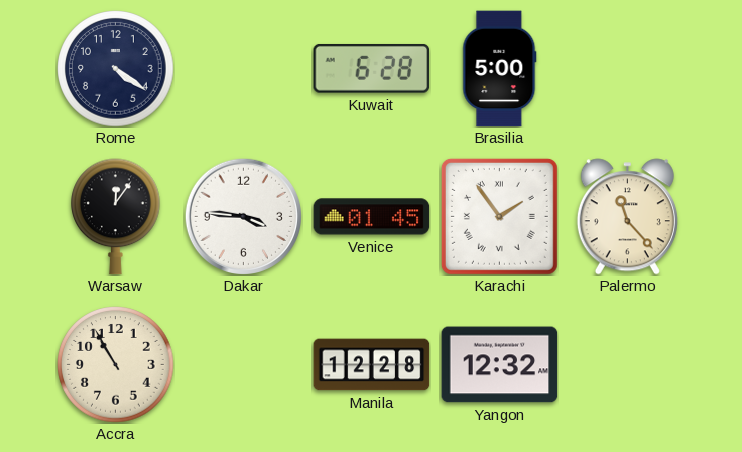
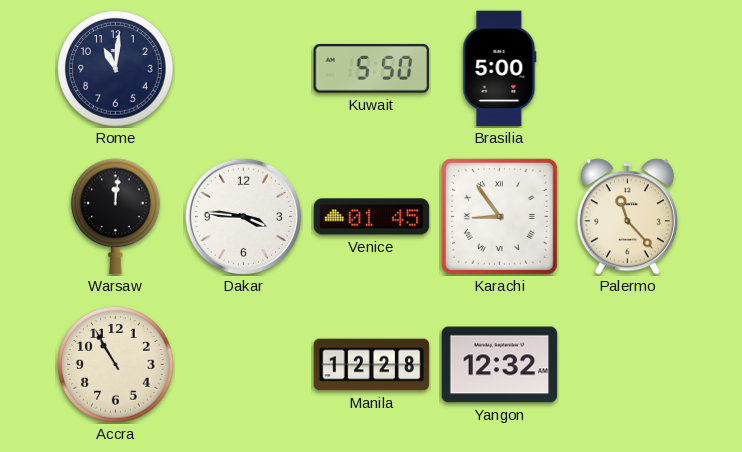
Rome: 4:21 -> 11:01
Kuwait: 6:28 -> 5:50
Warsaw: 12:06 -> 12:01
Karachi: 1:54 -> 8:54
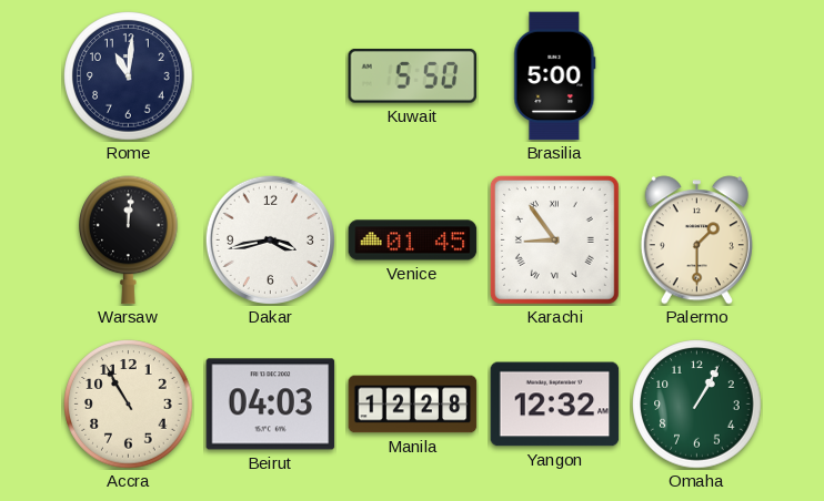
Dakar: 3:46 -> 3:43
Palermo: 11:23 -> 1:30
Beirut: none -> 04:03
Omaha: none -> 1:05
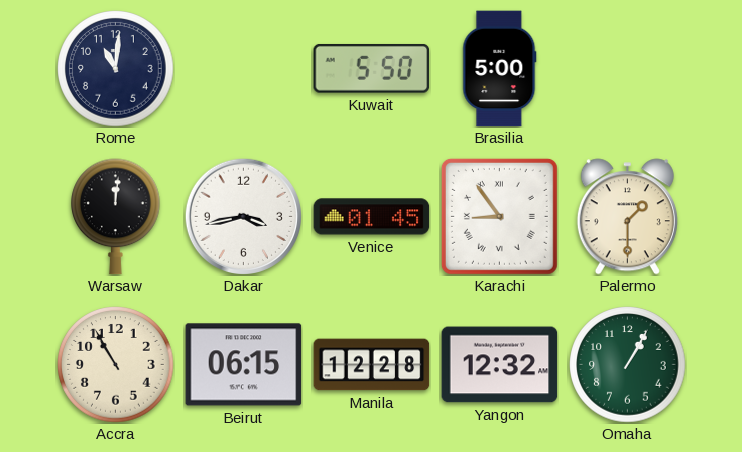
Beirut: 04:03 -> 06:15
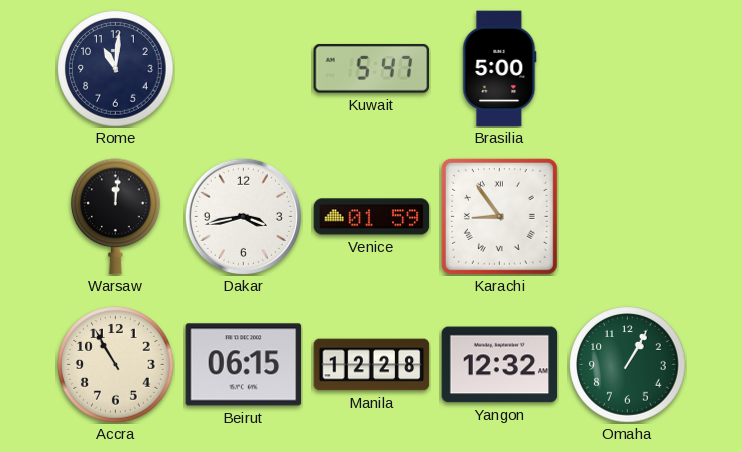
Kuwait: 5:50 -> 5:47
Venice: 01:45 -> 01:59
Palermo: 1:30 -> none
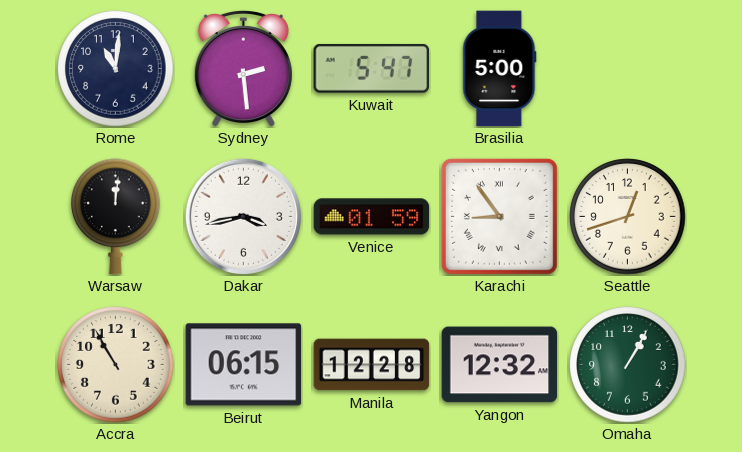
Sydney: none -> 2:29
Seattle: none -> 12:42
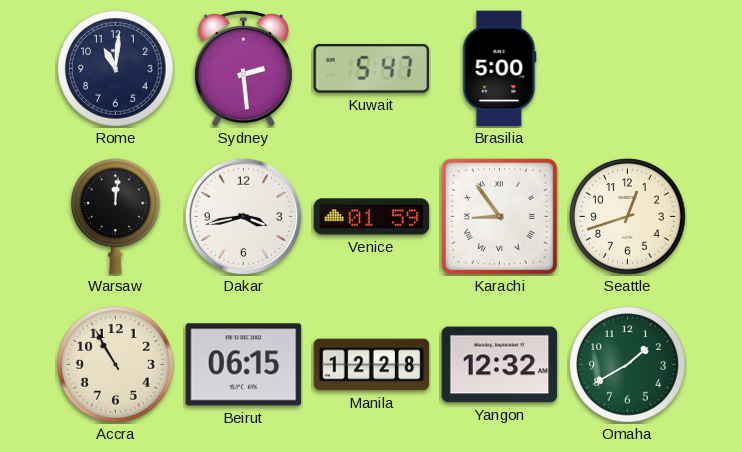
Omaha: 1:05 -> 1:40
